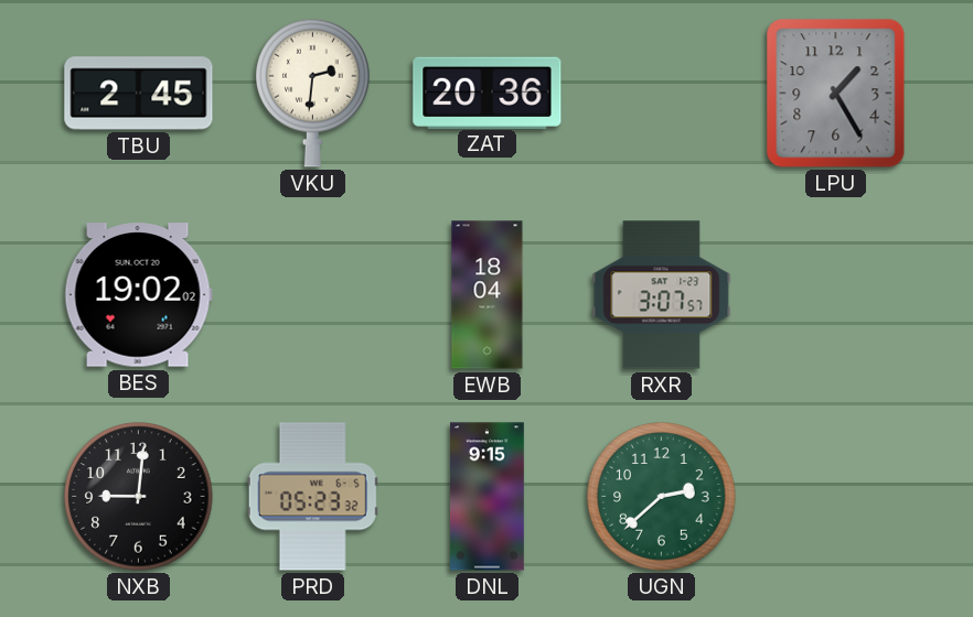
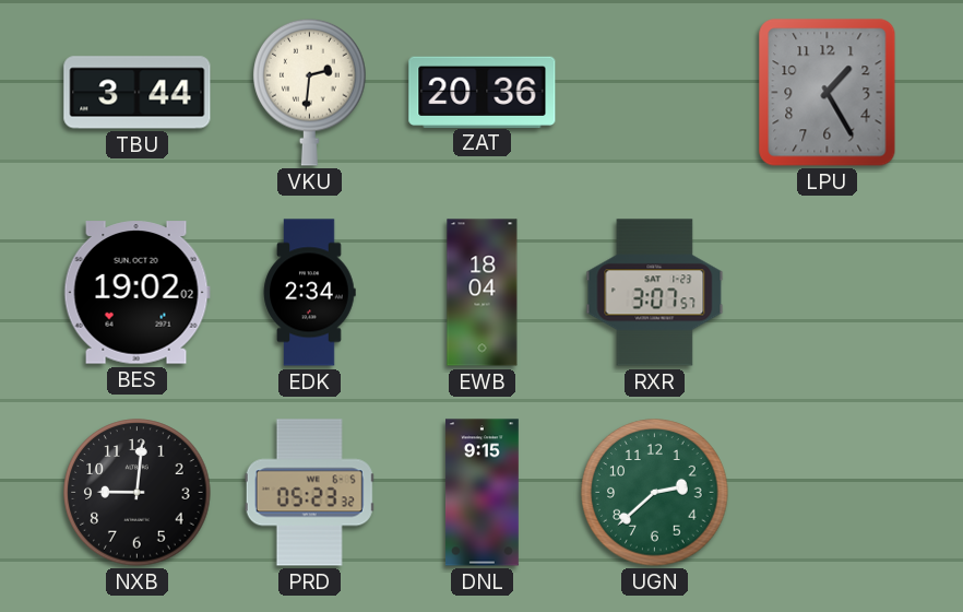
TBU: 2:45 -> 3:44
EDK: none -> 2:34
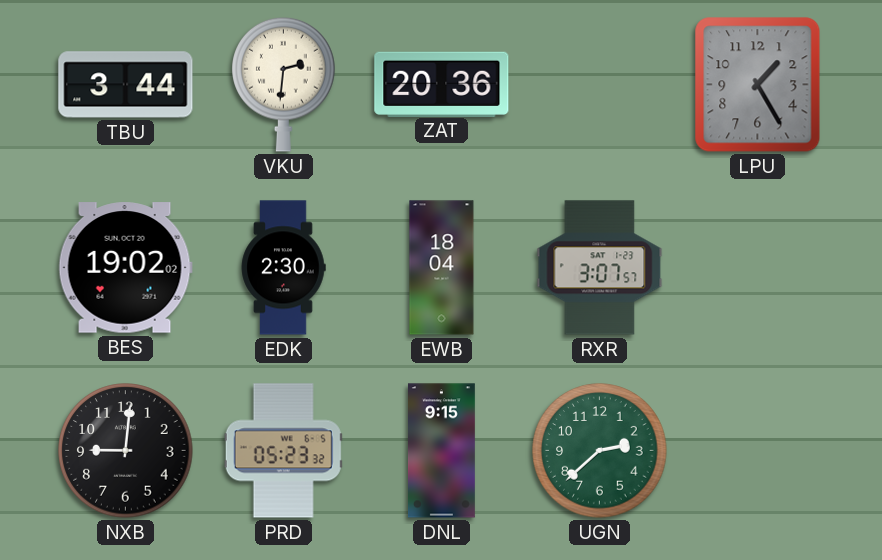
EDK: 2:34 -> 2:30
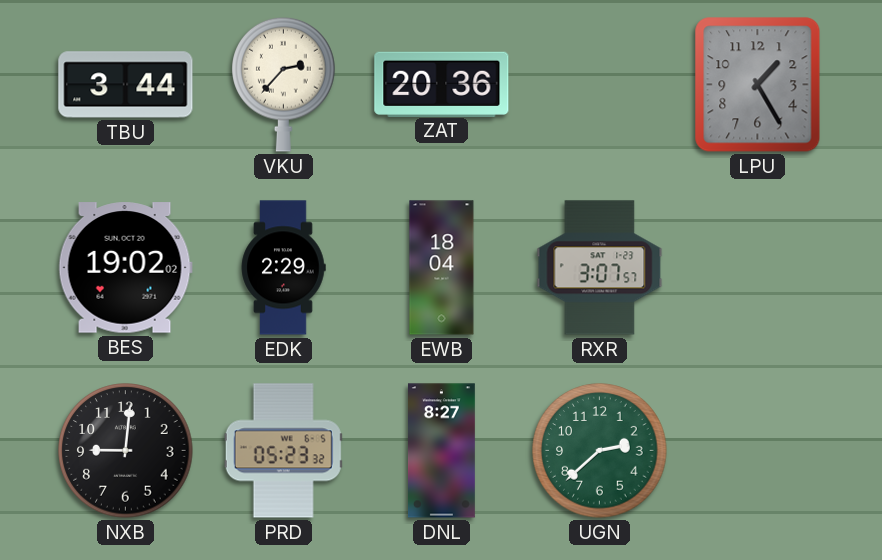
VKU: 2:31 -> 2:37
EDK: 2:30 -> 2:29
DNL: 9:15 -> 8:27
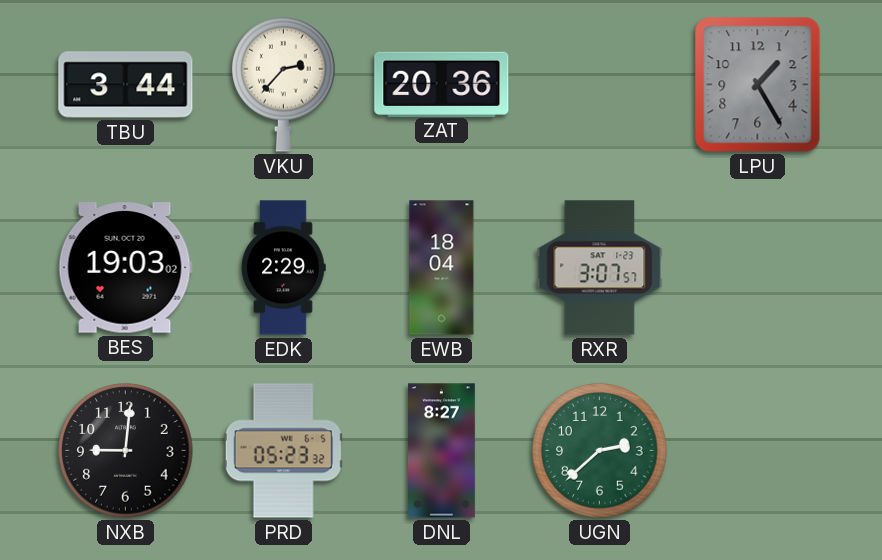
BES: 19:02 -> 19:03
